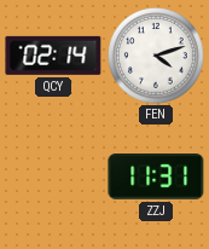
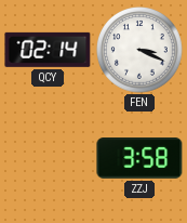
FEN: 4:12 -> 3:19
ZZJ: 11:31 -> 3:58
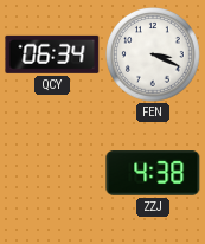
QCY: 02:14 -> 06:34
ZZJ: 3:58 -> 4:38
